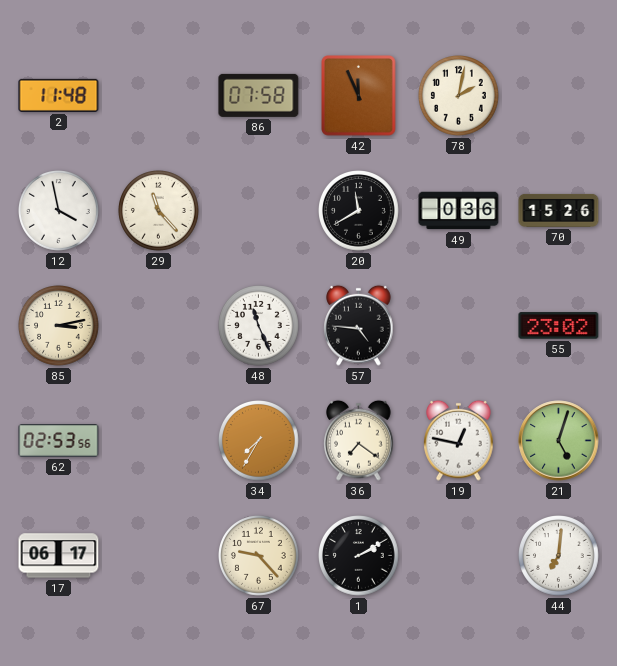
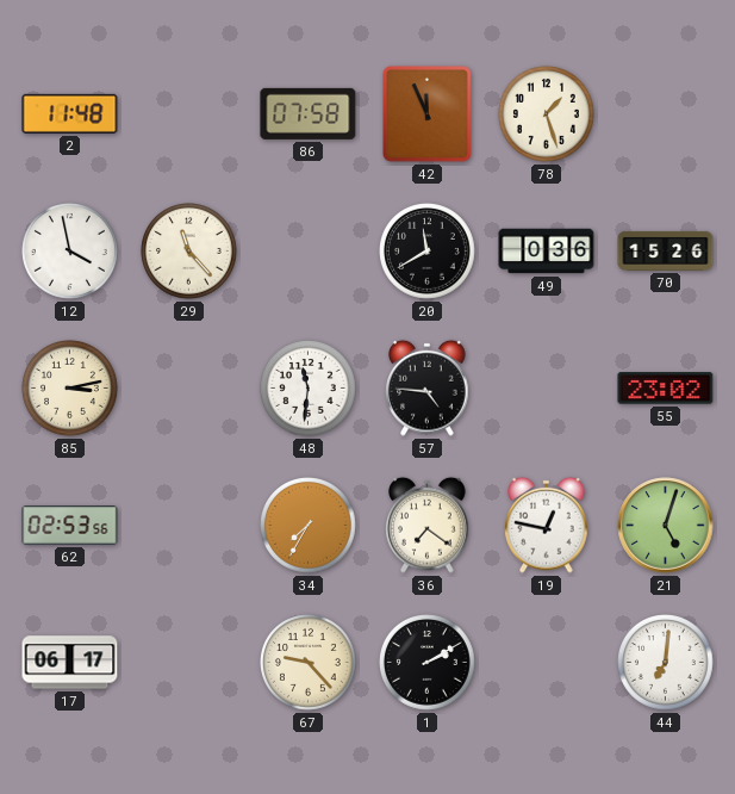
78: 2:02 -> 1:27
48: 11:26 -> 11:31
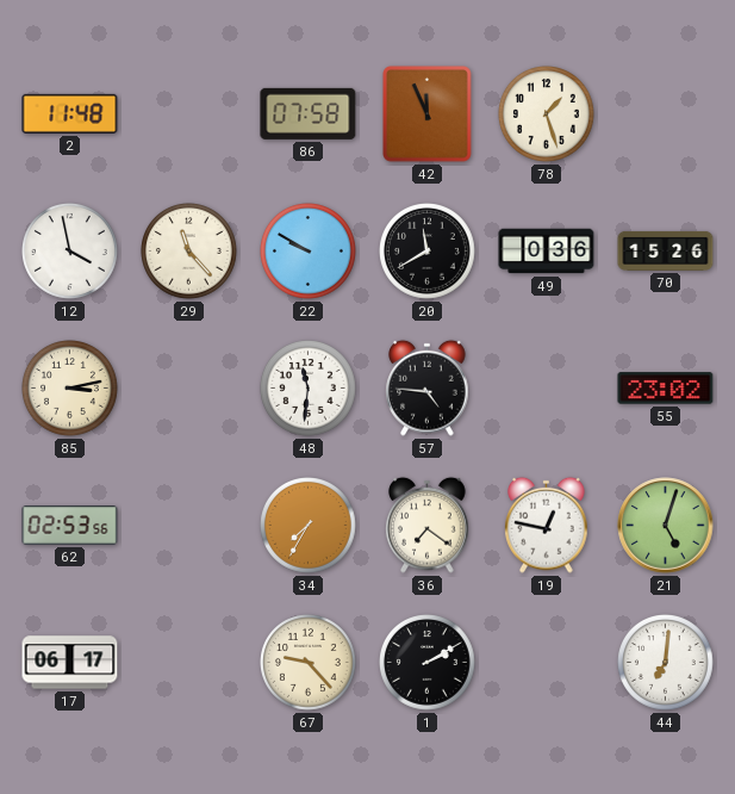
22: none -> 9:50
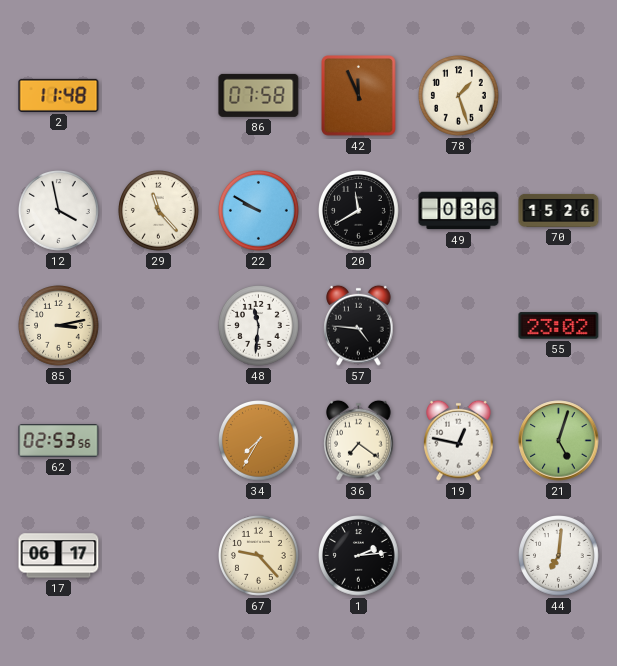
1: 2:10 -> 2:14
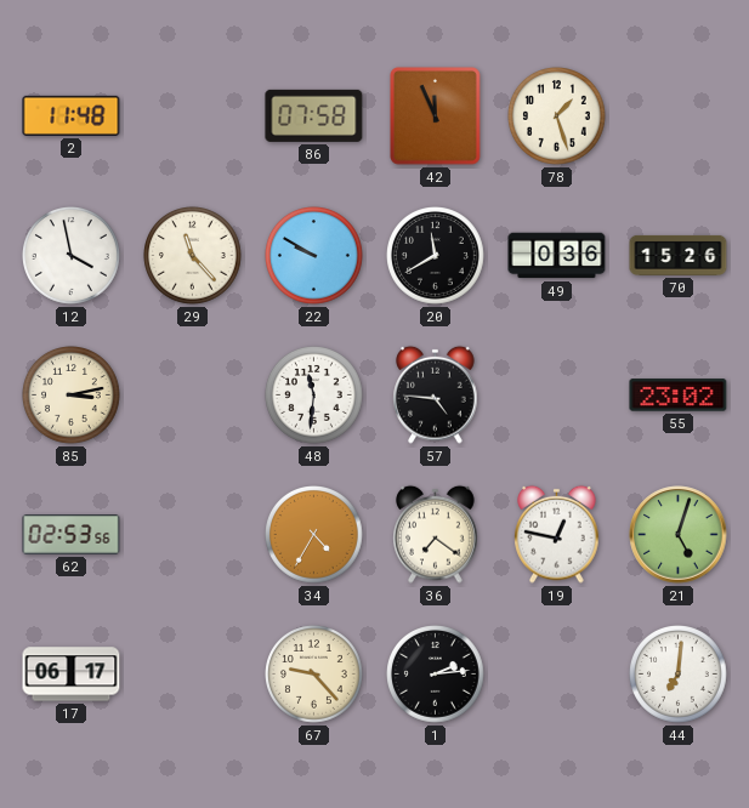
34: 7:35 -> 4:35
